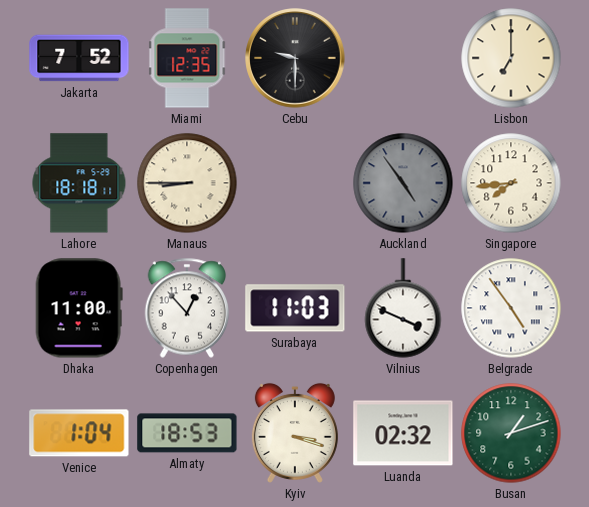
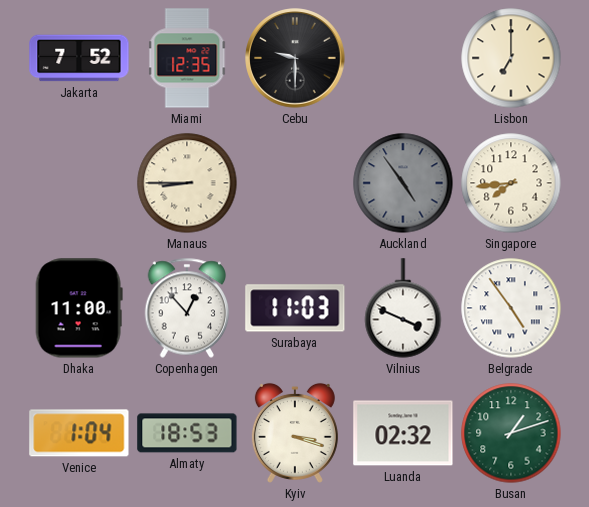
Lahore: 18:18 -> none
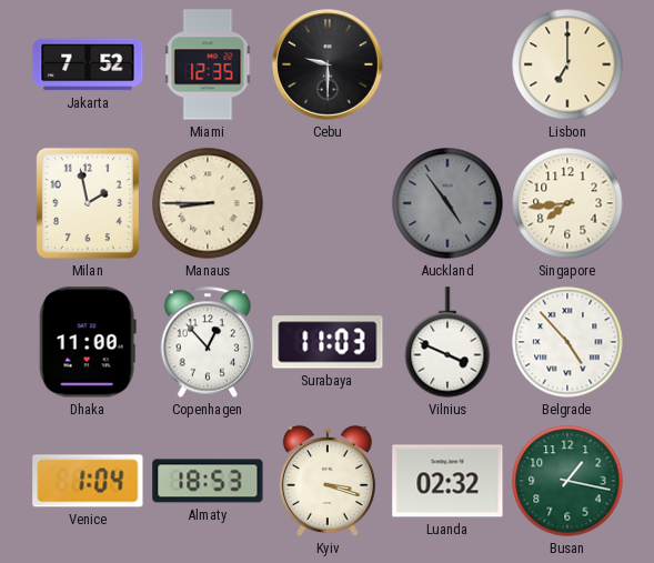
Milan: none -> 1:58
Belgrade: 4:54 -> 4:53
Busan: 1:12 -> 1:17
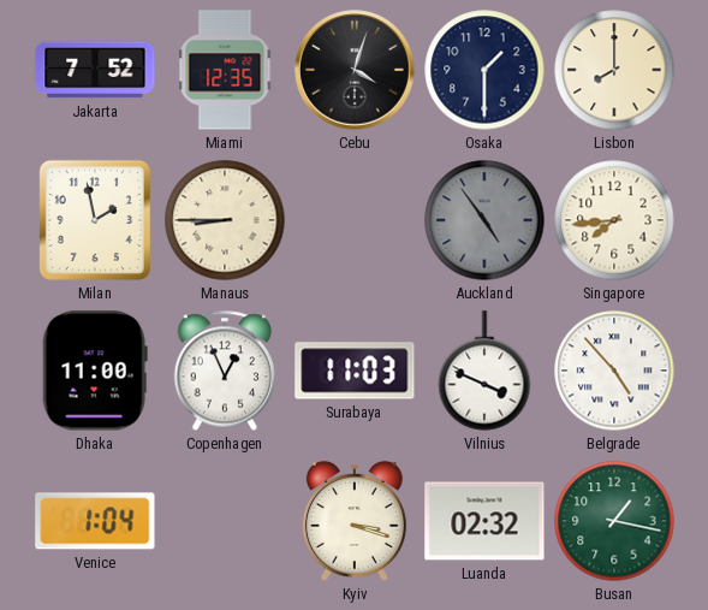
Cebu: 9:30 -> 4:03
Osaka: none -> 1:30
Lisbon: 7:00 -> 8:00
Copenhagen: 12:53 -> 12:56
Almaty: 18:53 -> none
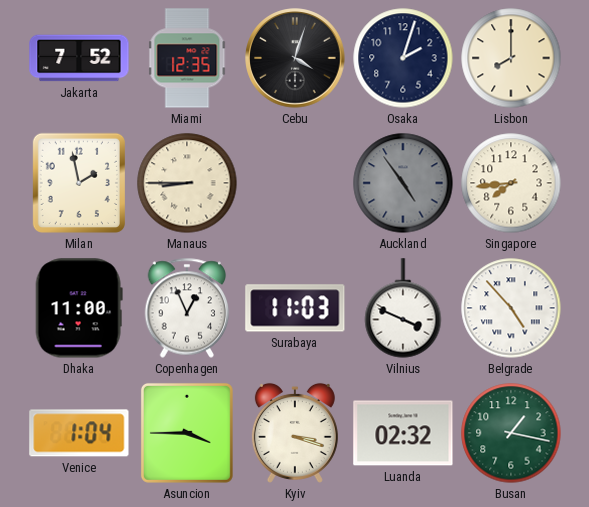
Osaka: 1:30 -> 2:03
Asuncion: none -> 3:45
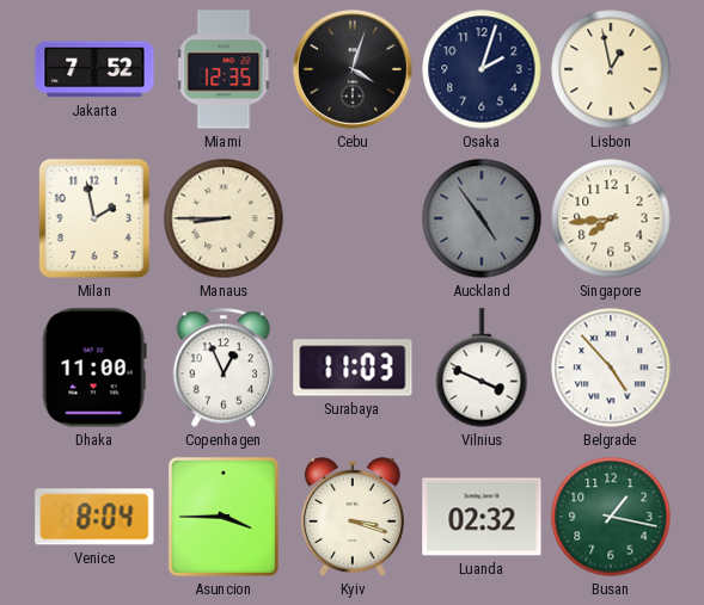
Lisbon: 8:00 -> 12:58
Venice: 1:04 -> 8:04
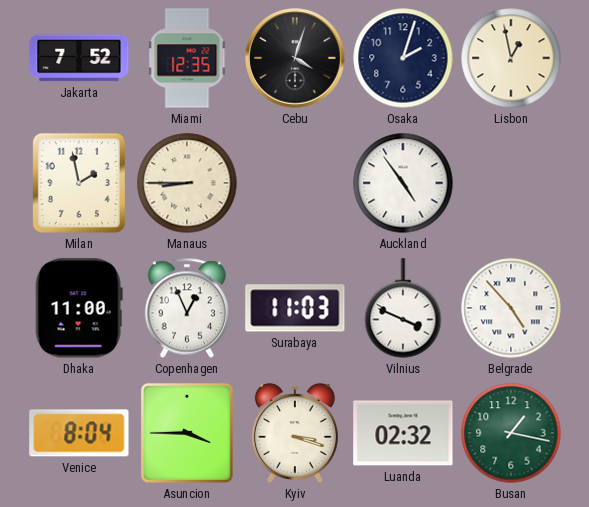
Auckland dial: grey -> white
Singapore: 7:44 -> none
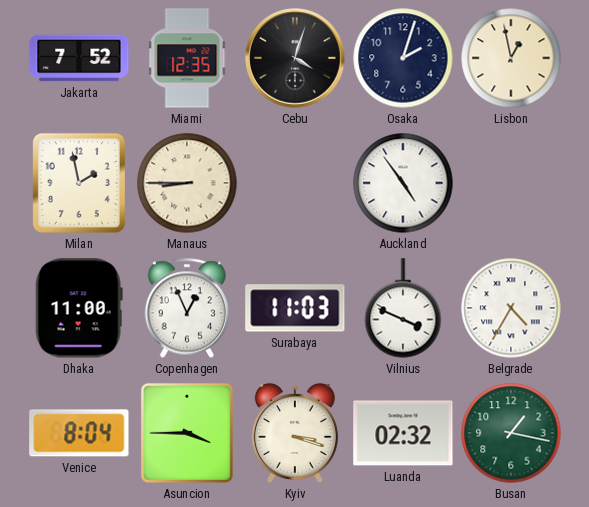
Belgrade: 4:53 -> 4:35
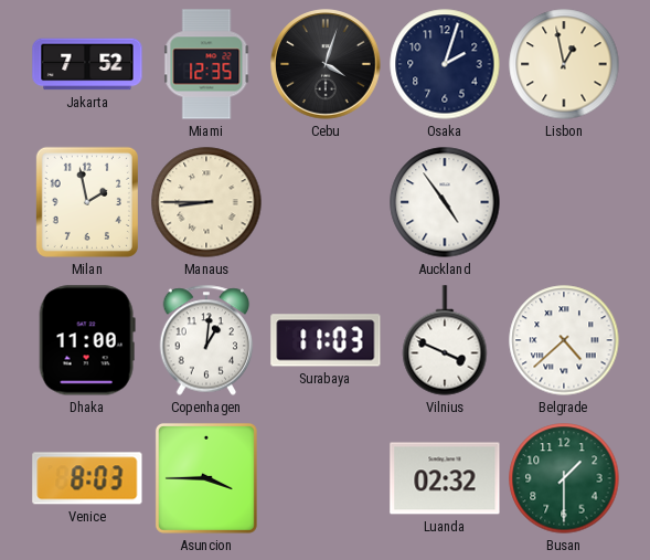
Copenhagen: 12:56 -> 1:01
Belgrade: 4:35 -> 4:38
Venice: 8:04 -> 8:03
Kyiv: 3:18 -> none
Busan: 1:17 -> 1:30
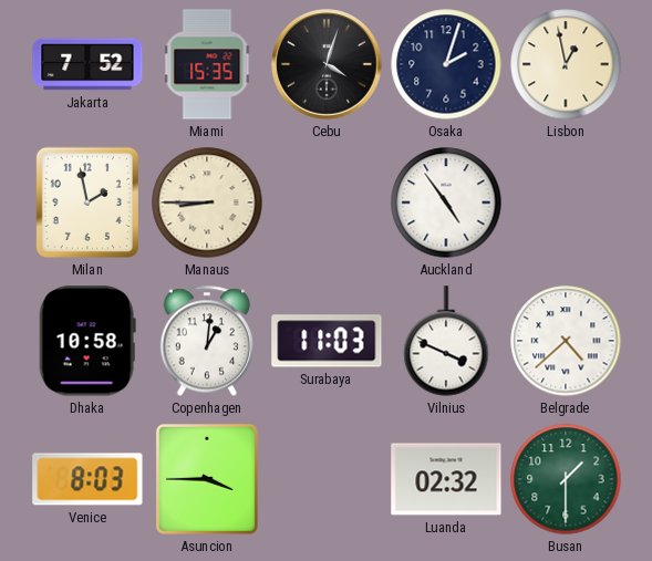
Miami: 12:35 -> 15:35
Dhaka: 11:00 -> 10:58
